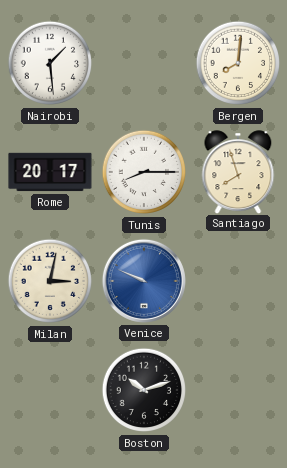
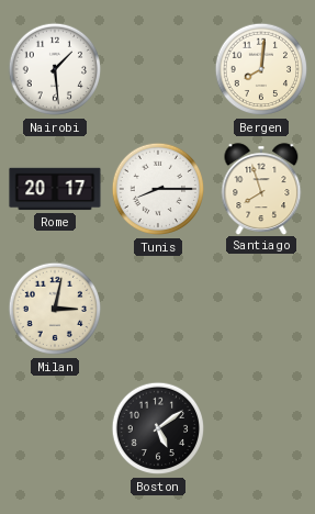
Venice: 9:49 -> none
Boston: 10:12 -> 5:09
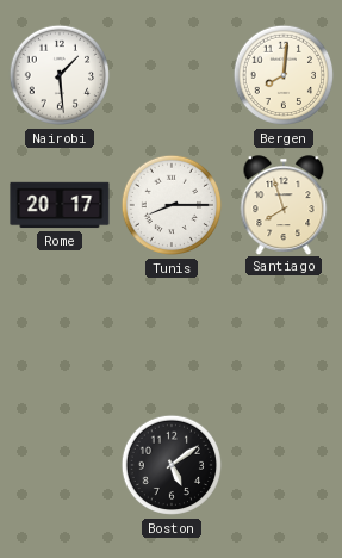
Milan: 3:02 -> none
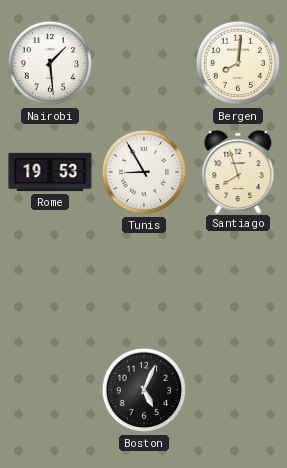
Rome: 20:17 -> 19:53
Tunis: 8:15 -> 8:55
Boston: 5:09 -> 5:04
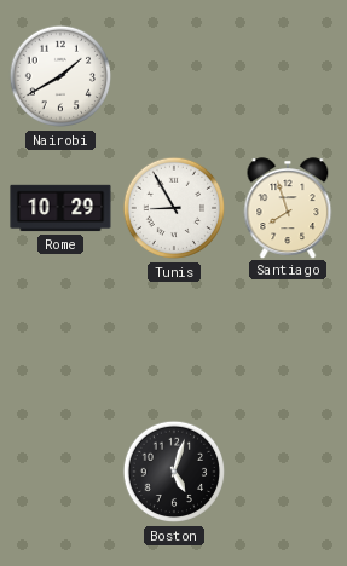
Nairobi: 1:29 -> 1:40
Bergen: 8:01 -> none
Rome: 19:53 -> 10:29
Boston: 5:04 -> 5:03
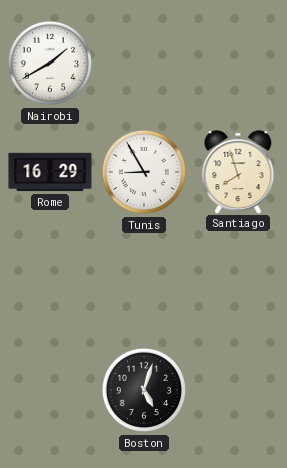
Rome: 10:29 -> 16:29
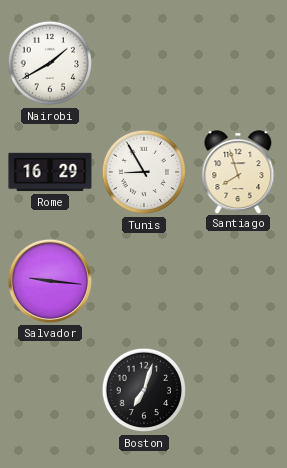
Salvador: none -> 9:16
Boston: 5:03 -> 7:03
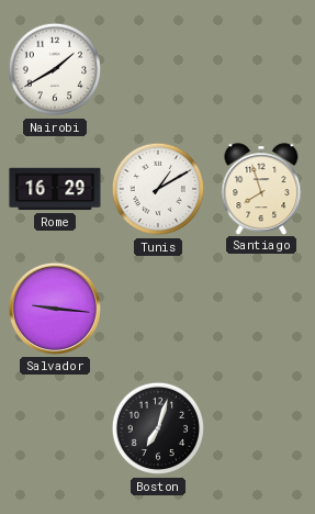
Tunis: 8:55 -> 1:10
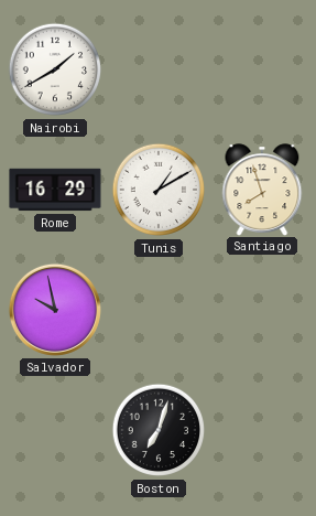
Salvador: 9:16 -> 9:58
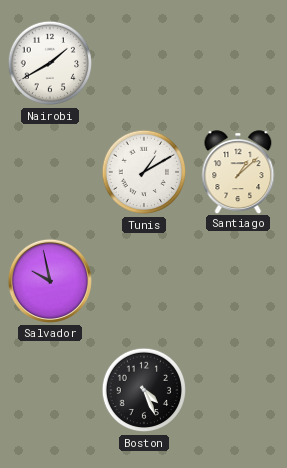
Rome: 16:29 -> none
Santiago: 7:57 -> 1:08
Boston: 7:03 -> 4:26
